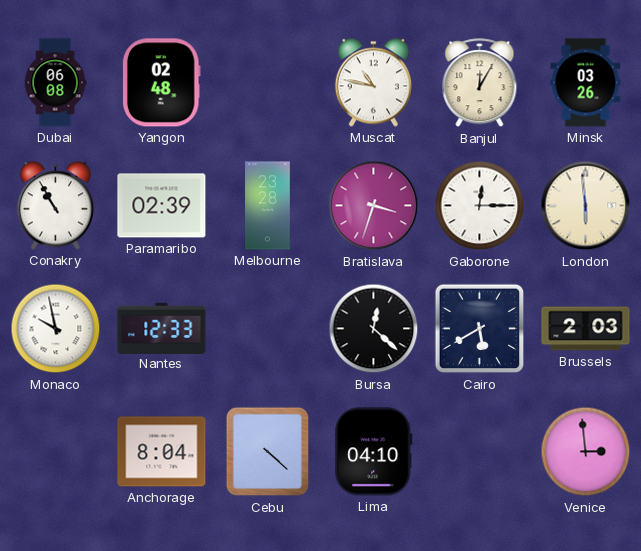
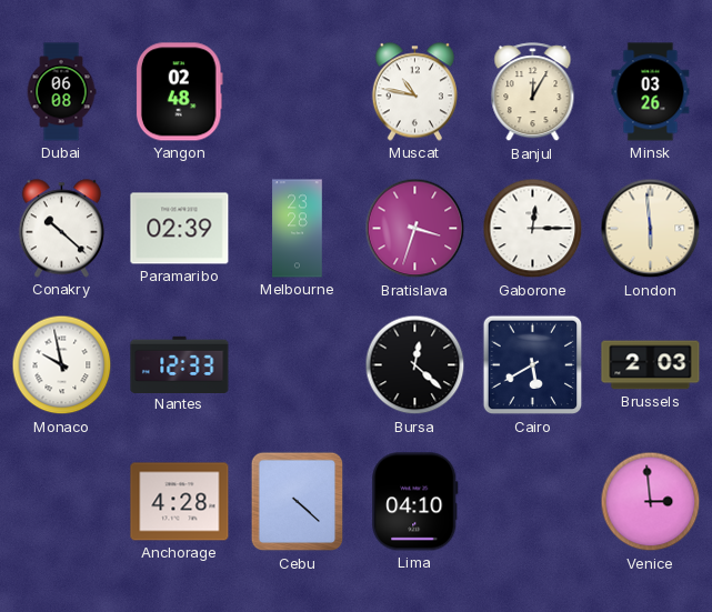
Conakry: 10:55 -> 10:22
Anchorage: 8:04 -> 4:28
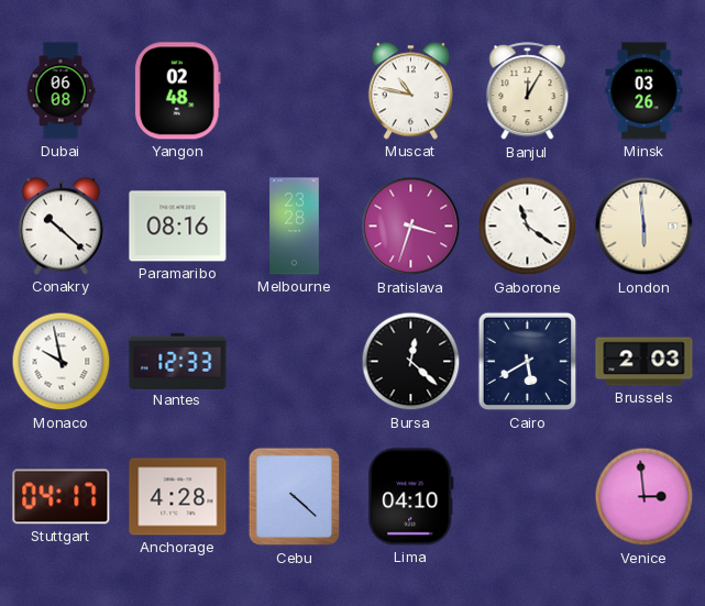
Paramaribo: 02:39 -> 08:16
Gaborone: 12:15 -> 11:21
Stuttgart: none -> 04:17
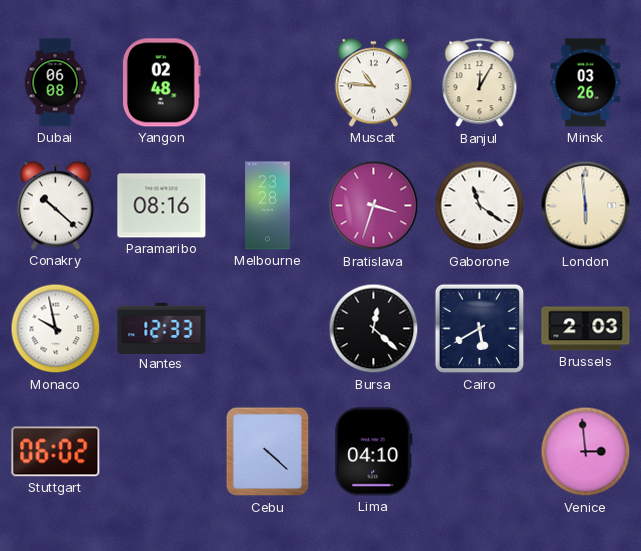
Muscat: 10:47 -> 10:46
Stuttgart: 04:17 -> 06:02
Anchorage: 4:28 -> none
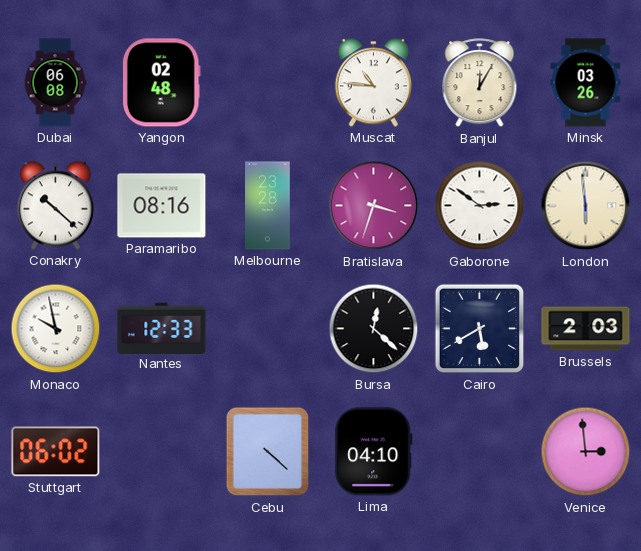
Gaborone: 11:21 -> 2:51
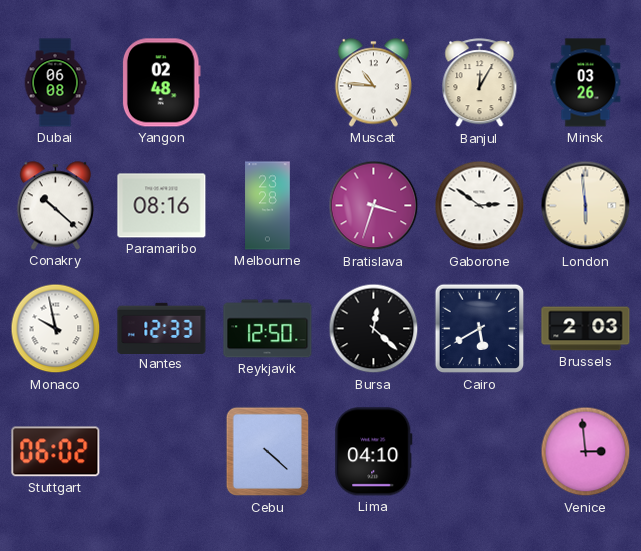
Reykjavik: none -> 12:50
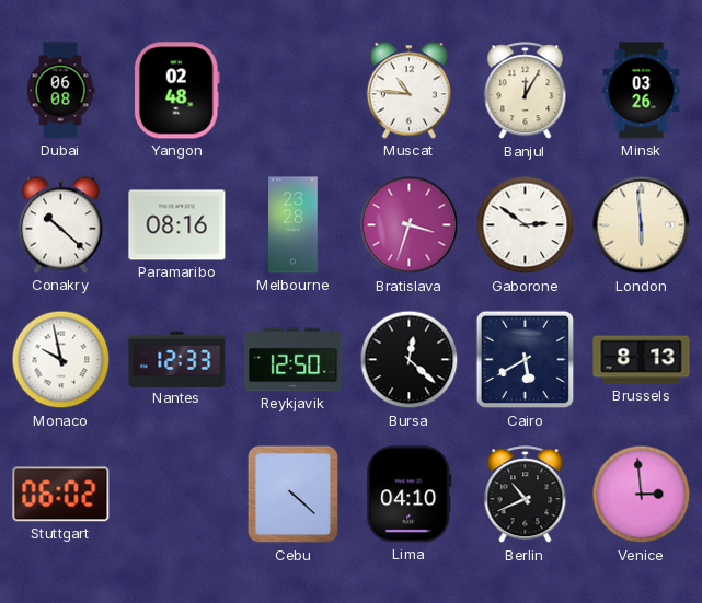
Brussels: 2:03 -> 8:13
Berlin: none -> 10:41
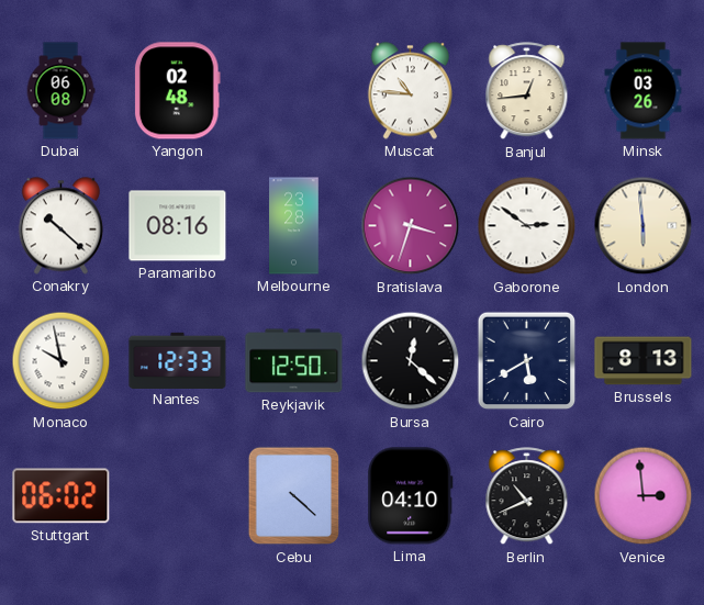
Banjul: 12:05 -> 12:44
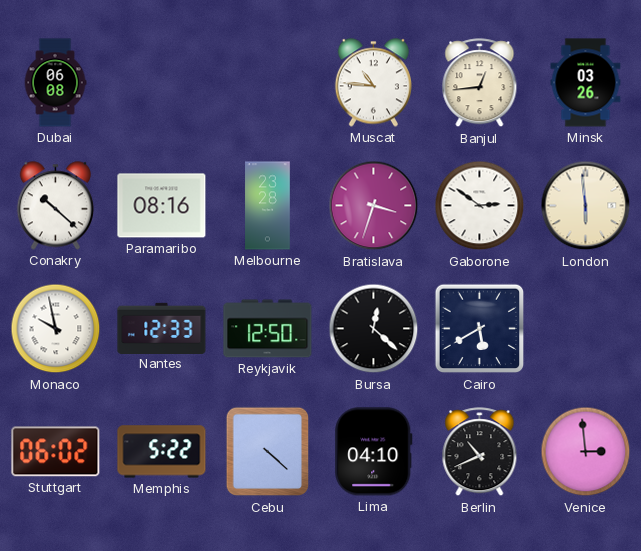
Yangon: 02:48 -> none
Brussels: 8:13 -> none
Memphis: none -> 5:22
